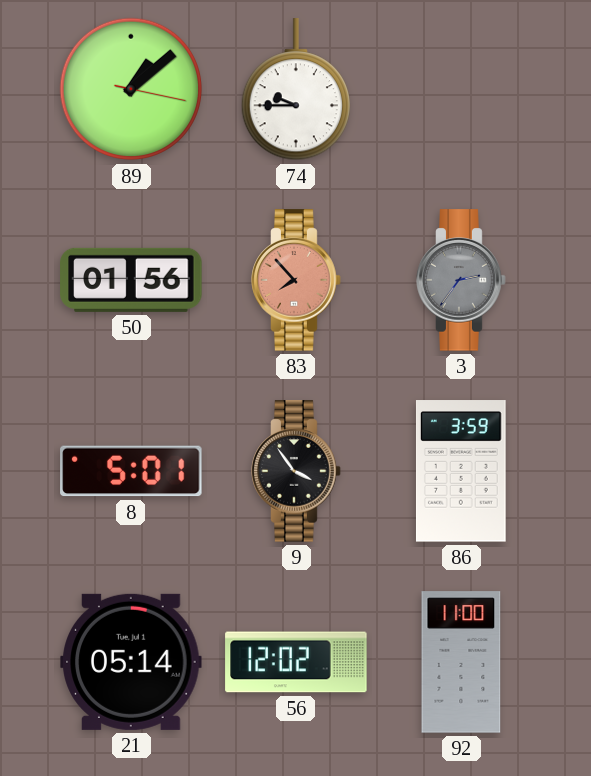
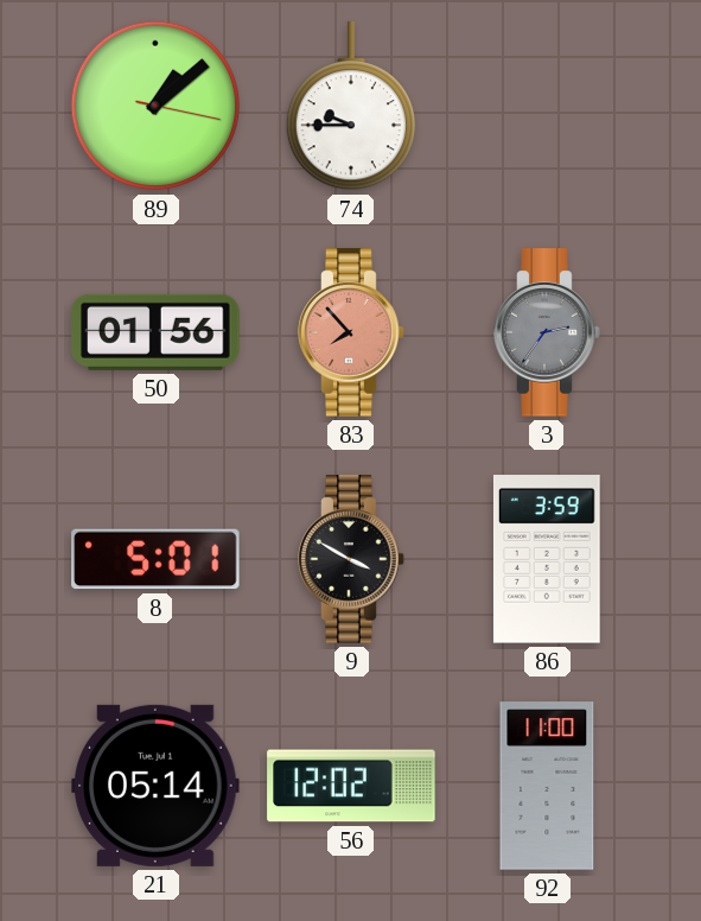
9: 3:54 -> 3:50
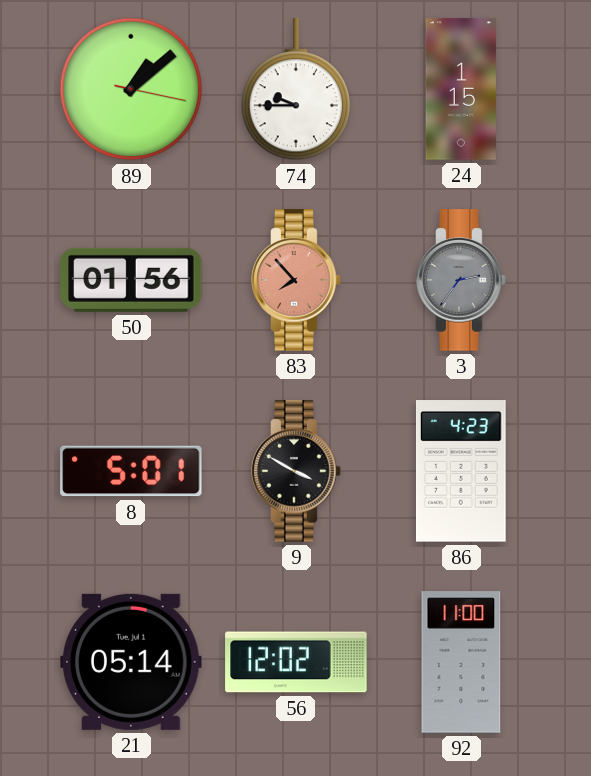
24: none -> 1:15
86: 3:59 -> 4:23
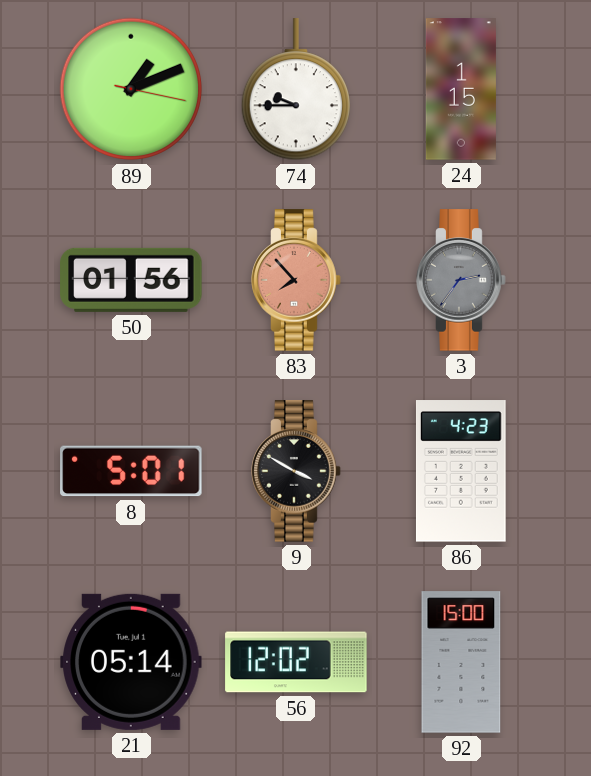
89: 1:08 -> 1:11
92: 11:00 -> 15:00
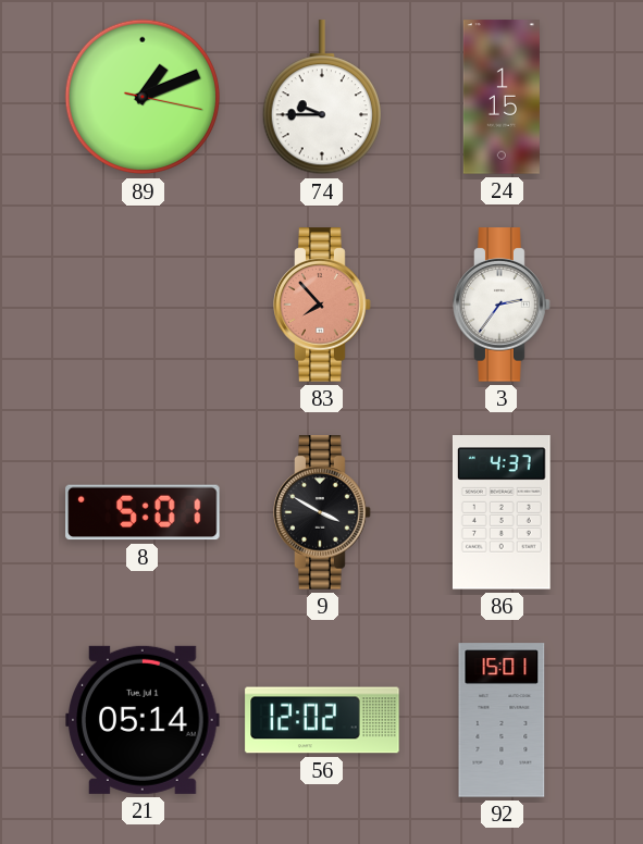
50: 01:56 -> none
3 dial: grey -> white
86: 4:23 -> 4:37
92: 15:00 -> 15:01
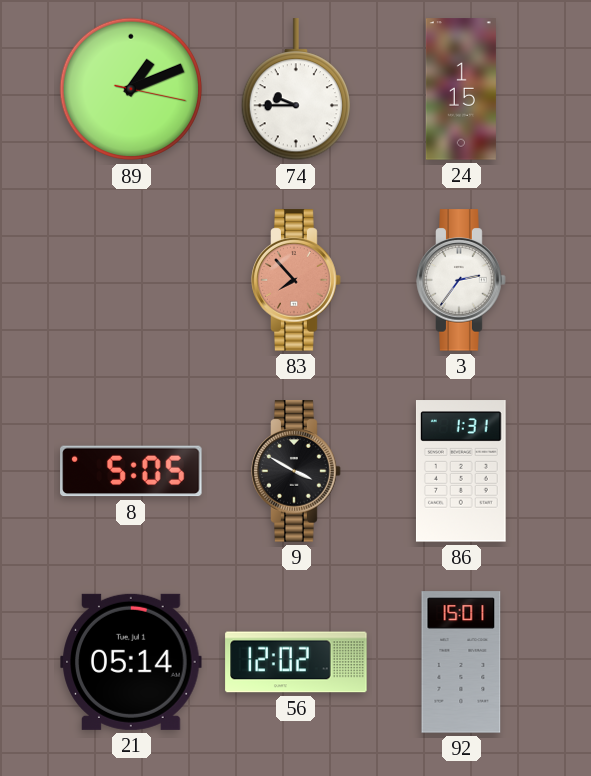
8: 5:01 -> 5:05
86: 4:37 -> 1:31
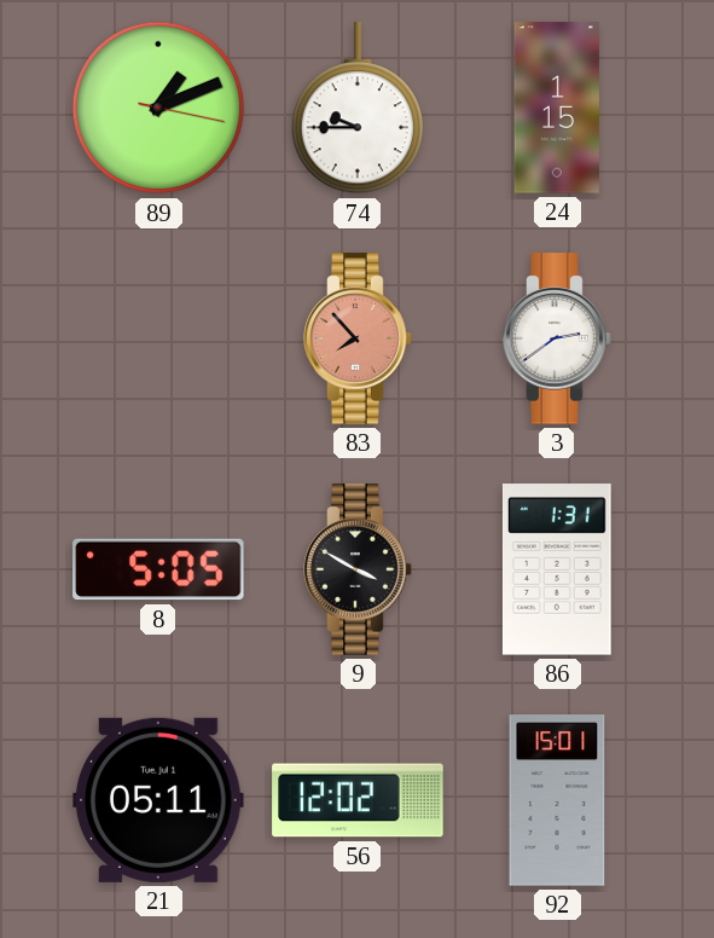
3: 2:36 -> 2:39
21: 05:14 -> 05:11
